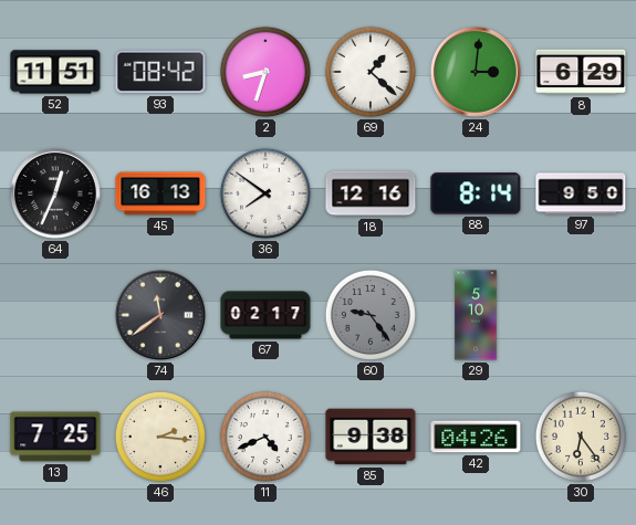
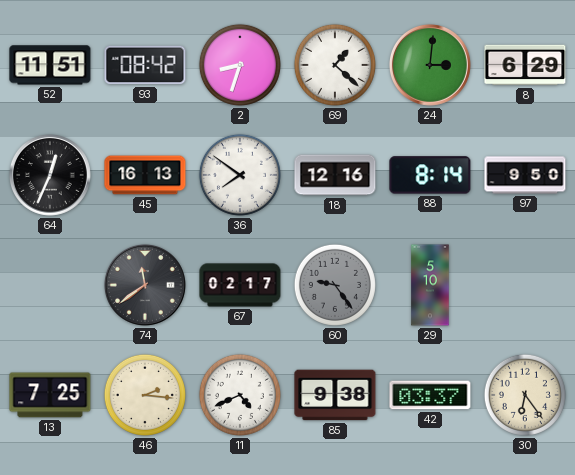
42: 04:26 -> 03:37
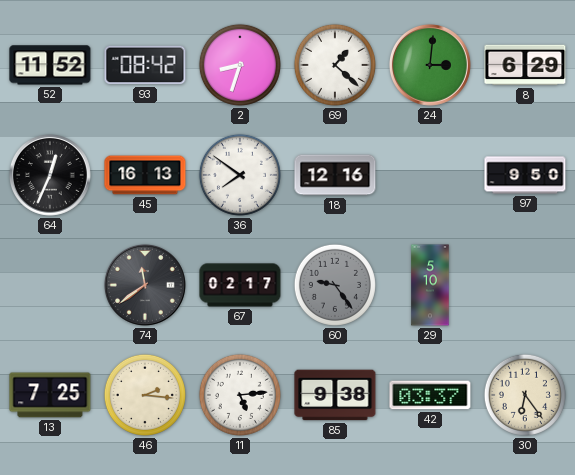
52: 11:51 -> 11:52
88: 8:14 -> none
11: 4:41 -> 5:14
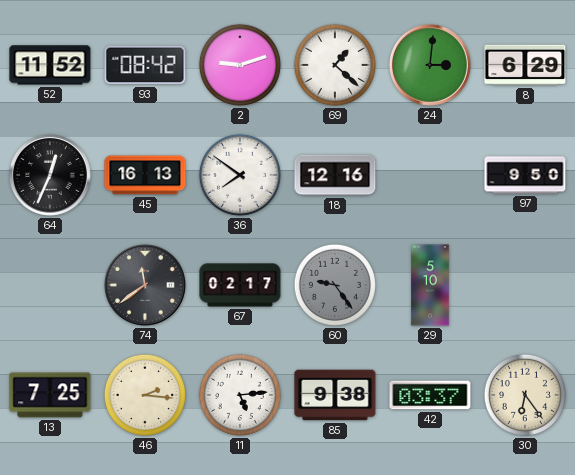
2: 8:33 -> 9:12
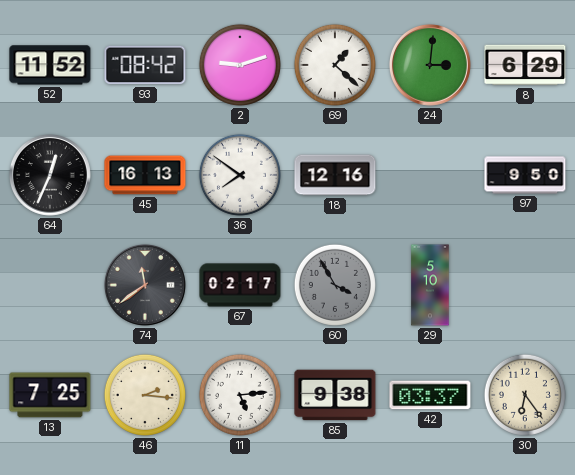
60: 9:24 -> 3:55
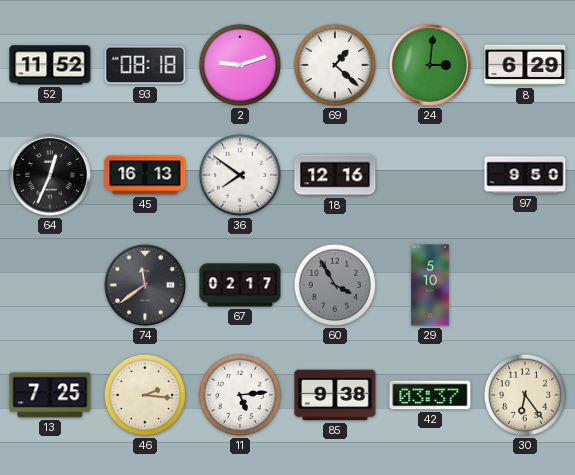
93: 08:42 -> 08:18
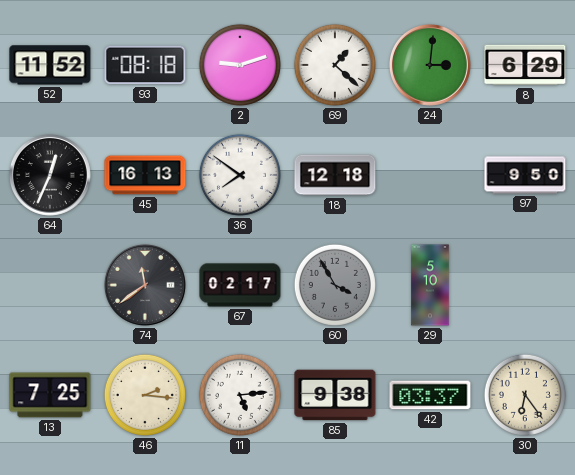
18: 12:16 -> 12:18
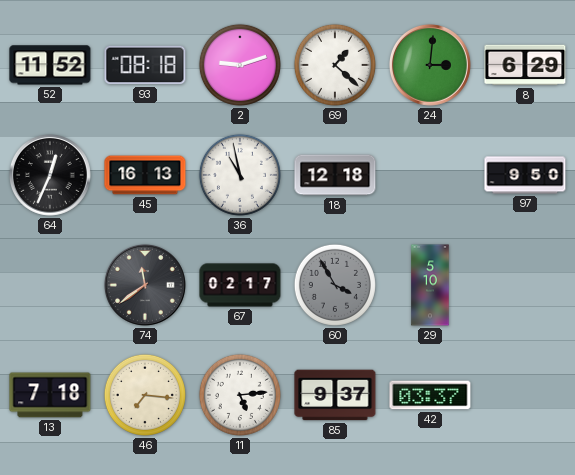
36: 7:51 -> 10:58
13: 7:25 -> 7:18
46: 2:16 -> 7:16
85: 9:38 -> 9:37
30: 6:24 -> none
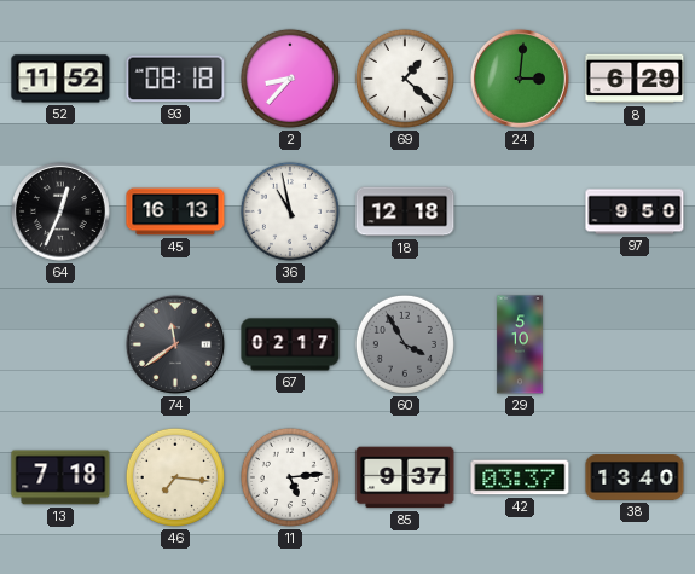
2: 9:12 -> 8:37
38: none -> 13:40
